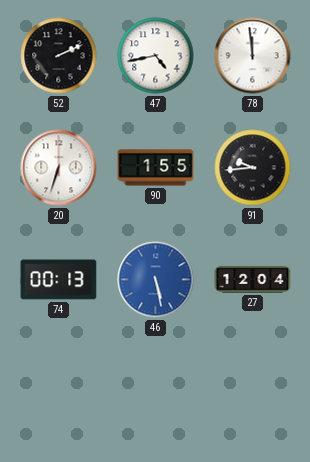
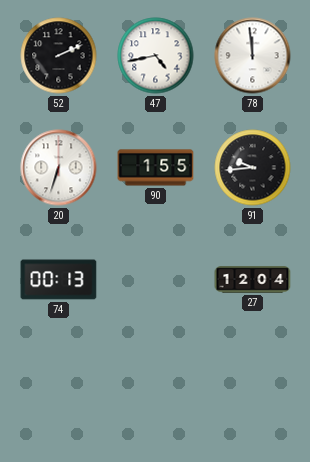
46: 5:28 -> none
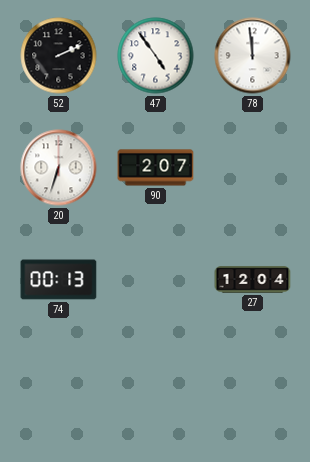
47: 4:43 -> 4:54
90: 1:55 -> 2:07
91: 9:44 -> none
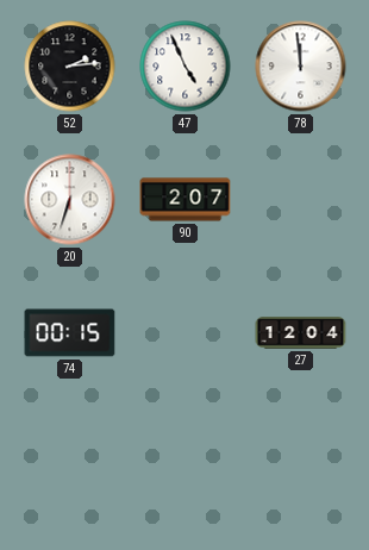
52: 2:11 -> 2:14
47: 4:54 -> 4:56
74: 00:13 -> 00:15
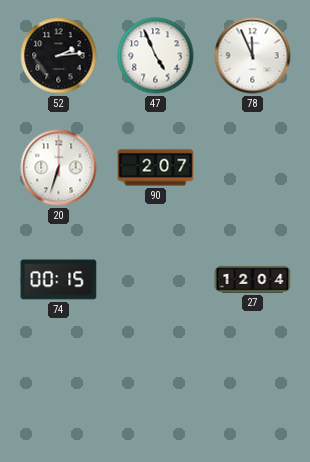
78: 11:59 -> 11:56
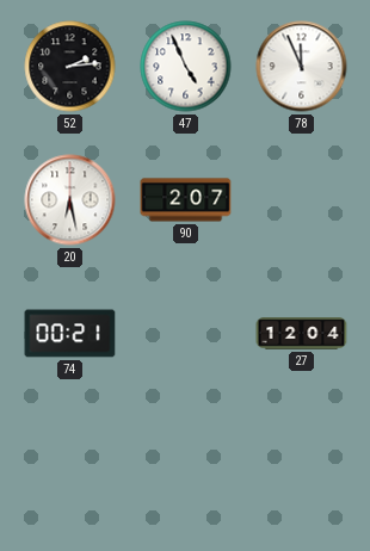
20: 6:33 -> 6:28
74: 00:15 -> 00:21
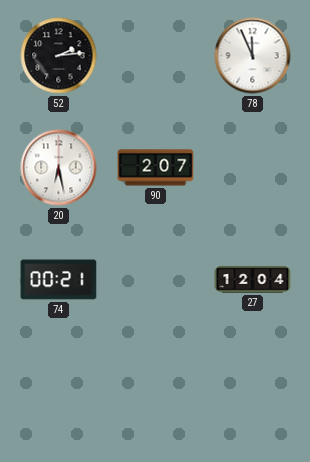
47: 4:56 -> none
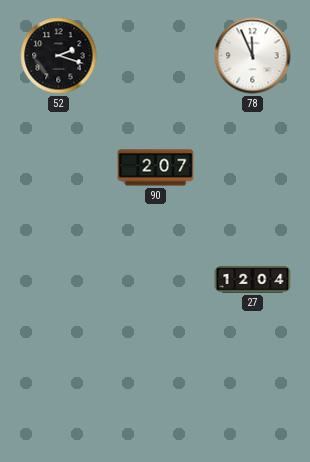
52: 2:14 -> 2:18
20: 6:28 -> none
74: 00:21 -> none
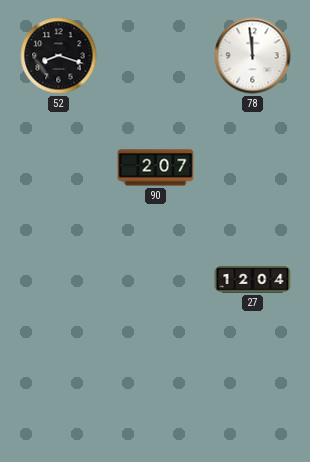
52: 2:18 -> 8:18
78: 11:56 -> 11:59
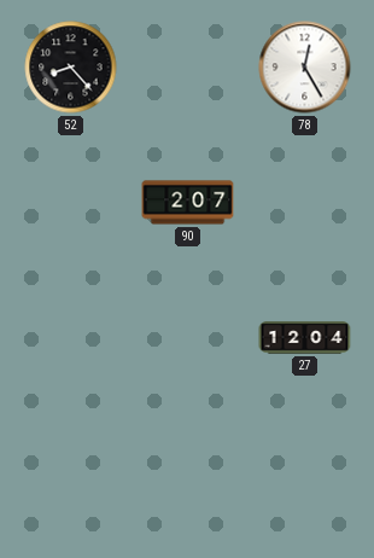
52: 8:18 -> 8:23
78: 11:59 -> 12:25
